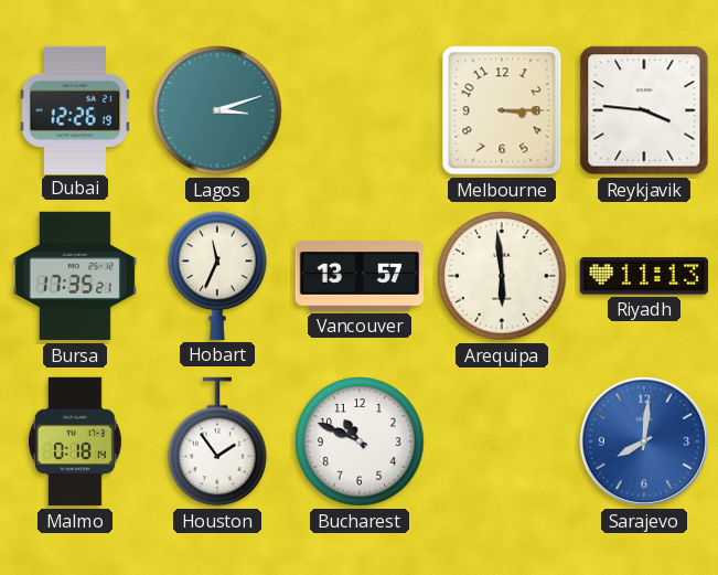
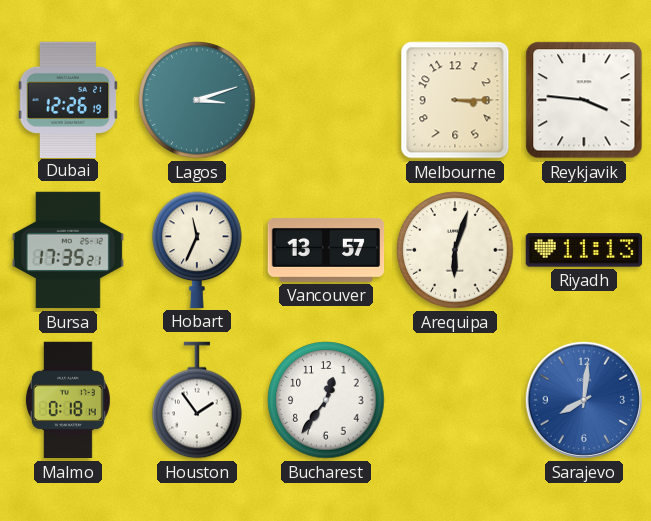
Arequipa: 5:59 -> 6:03
Bucharest: 10:49 -> 12:36
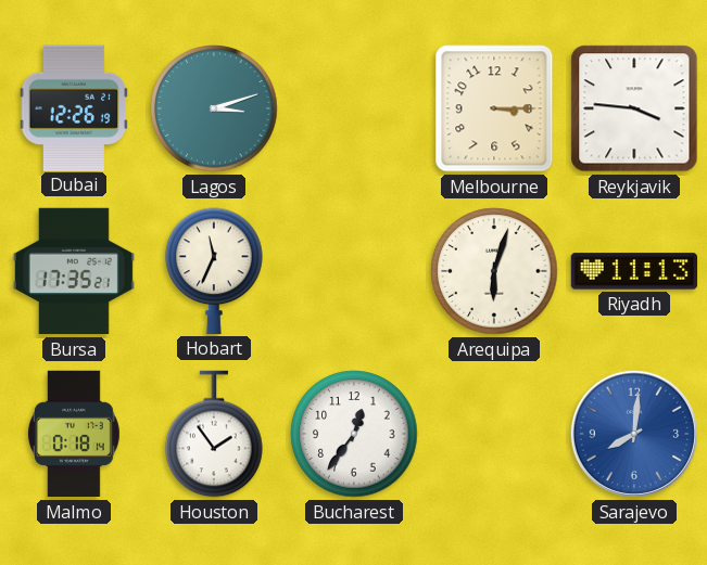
Vancouver: 13:57 -> none
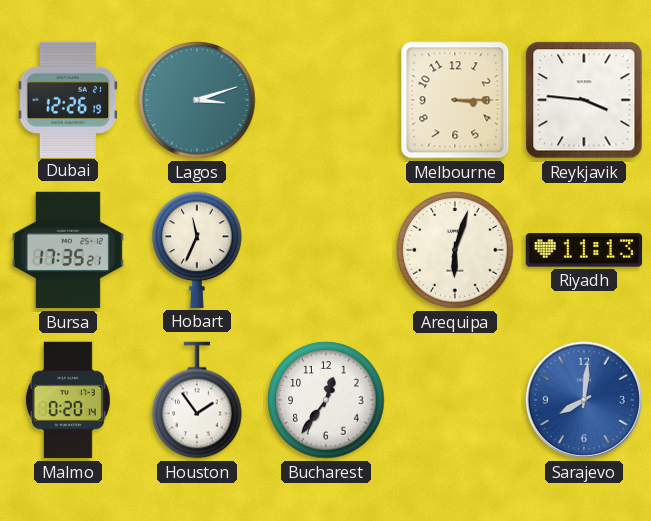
Malmo: 0:18 -> 0:20
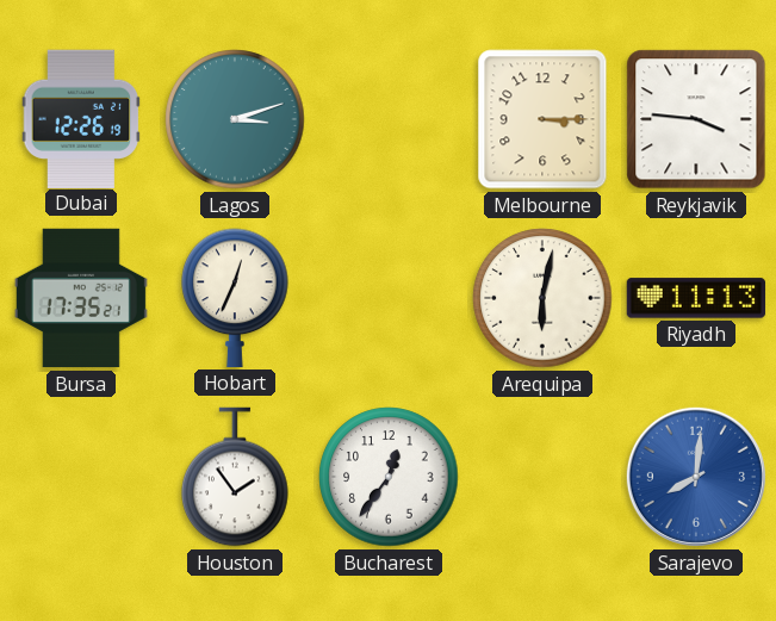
Hobart: 11:34 -> 12:34
Arequipa: 6:03 -> 6:02
Malmo: 0:20 -> none
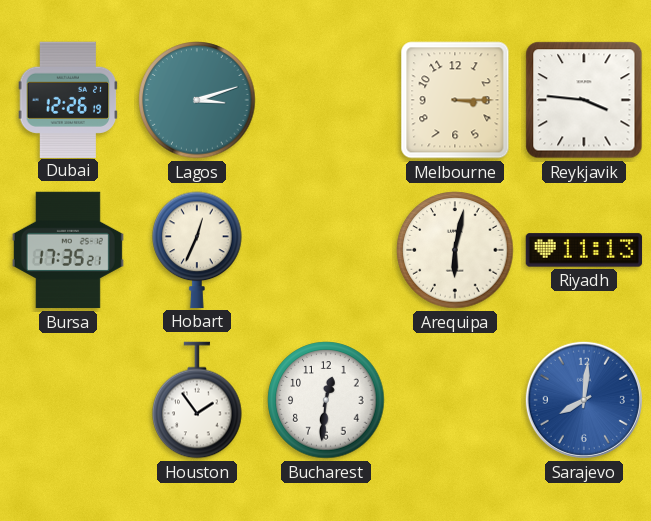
Bucharest: 12:36 -> 12:31
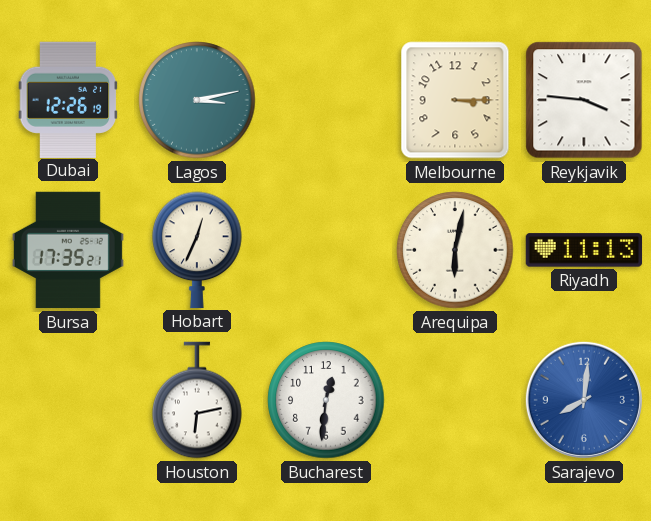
Lagos: 3:12 -> 3:13
Houston: 1:54 -> 6:13
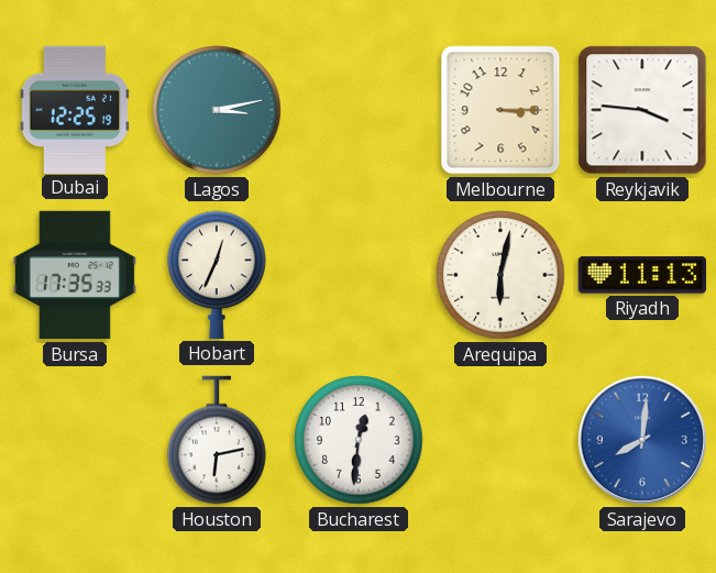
Dubai: 12:26 -> 12:25
Bursa: 17:35:21 -> 17:35:33
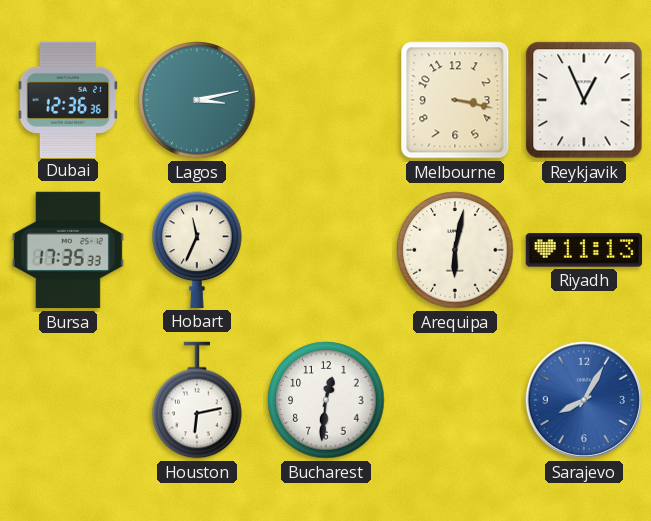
Dubai: 12:25 -> 12:36
Melbourne: 3:15 -> 3:17
Reykjavik: 3:46 -> 12:56
Hobart: 12:34 -> 11:34
Sarajevo: 8:01 -> 8:05
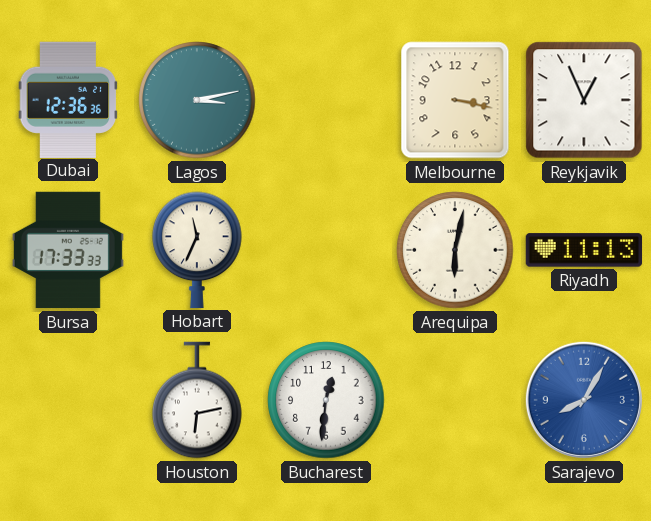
Bursa: 17:35 -> 17:33
